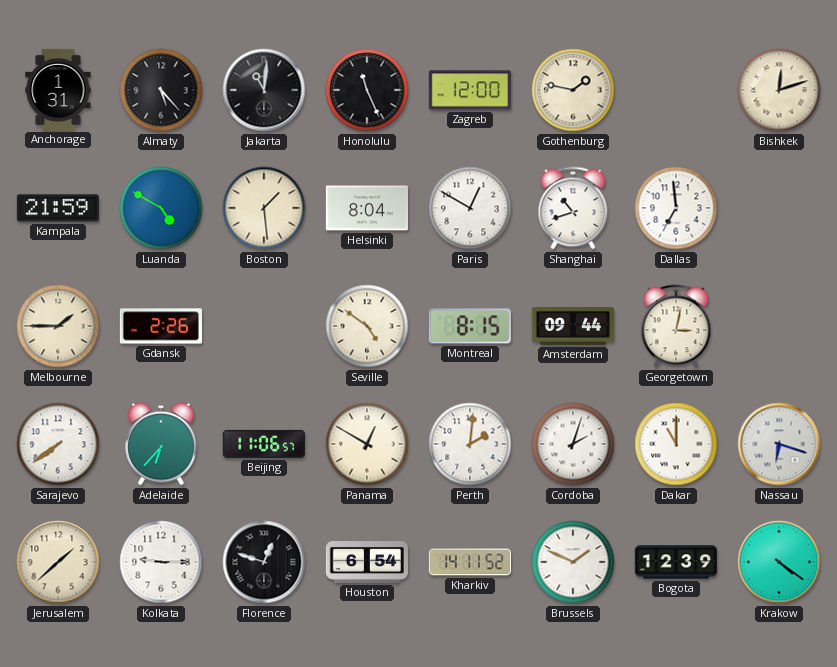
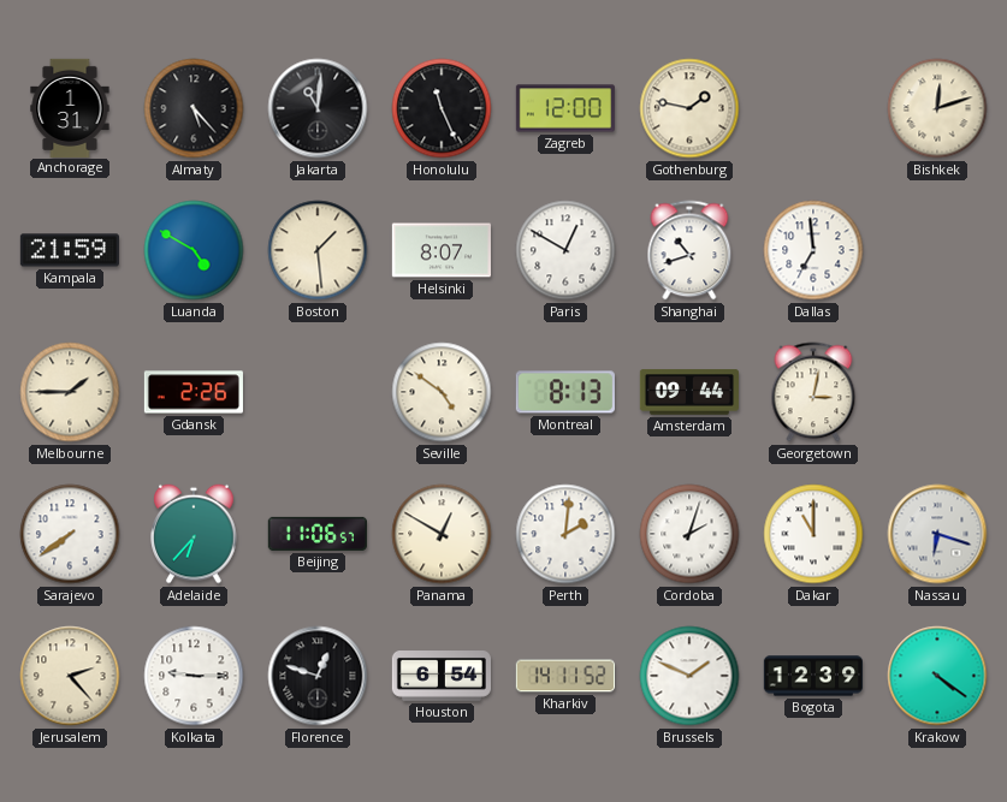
Helsinki: 8:04 -> 8:07
Montreal: 8:15 -> 8:13
Jerusalem: 1:38 -> 2:23
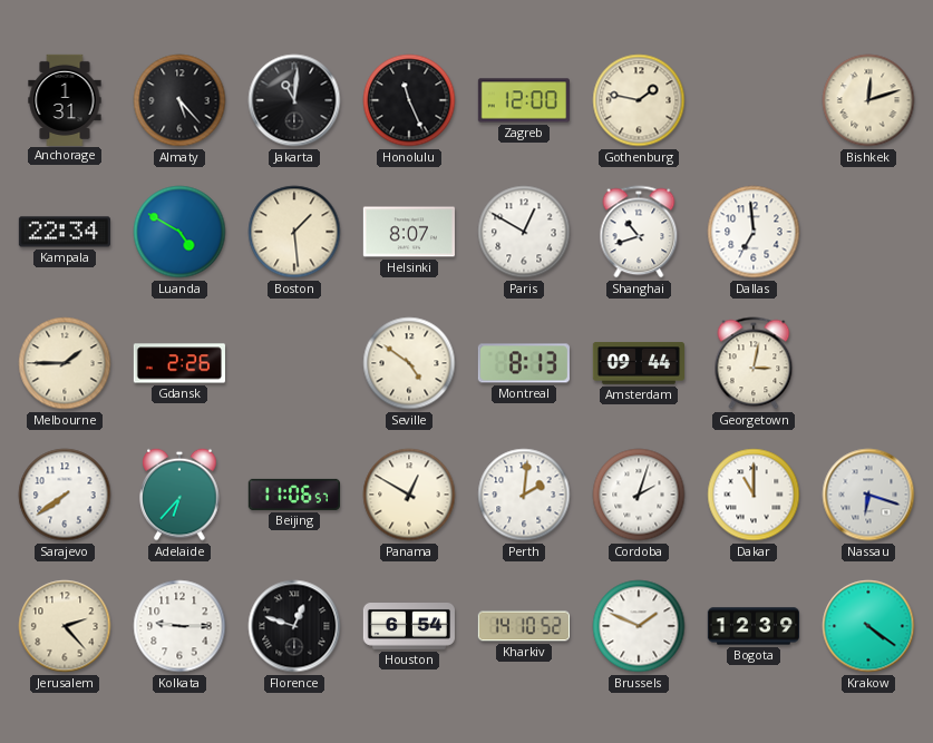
Kampala: 21:59 -> 22:34
Kharkiv: 14:11 -> 14:10
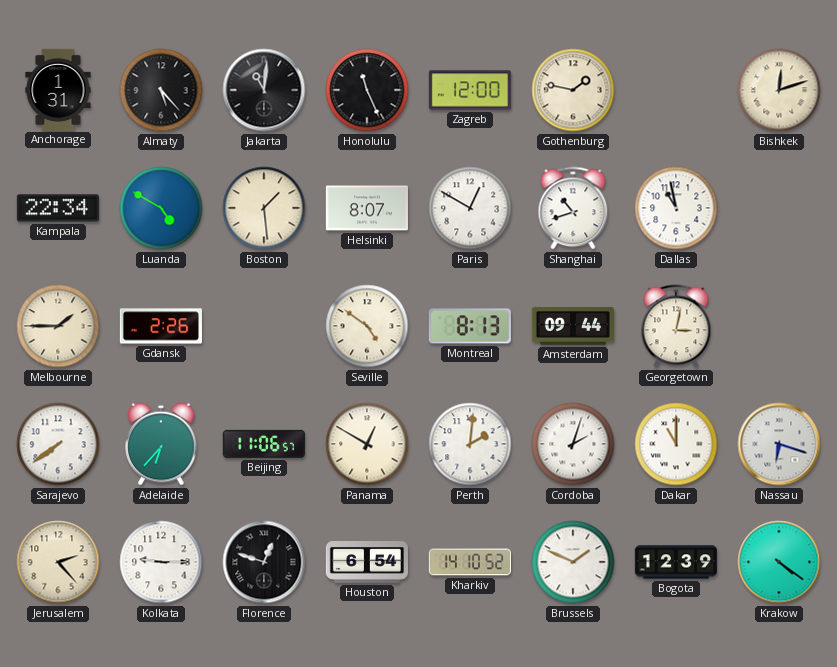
Dallas: 6:59 -> 10:58
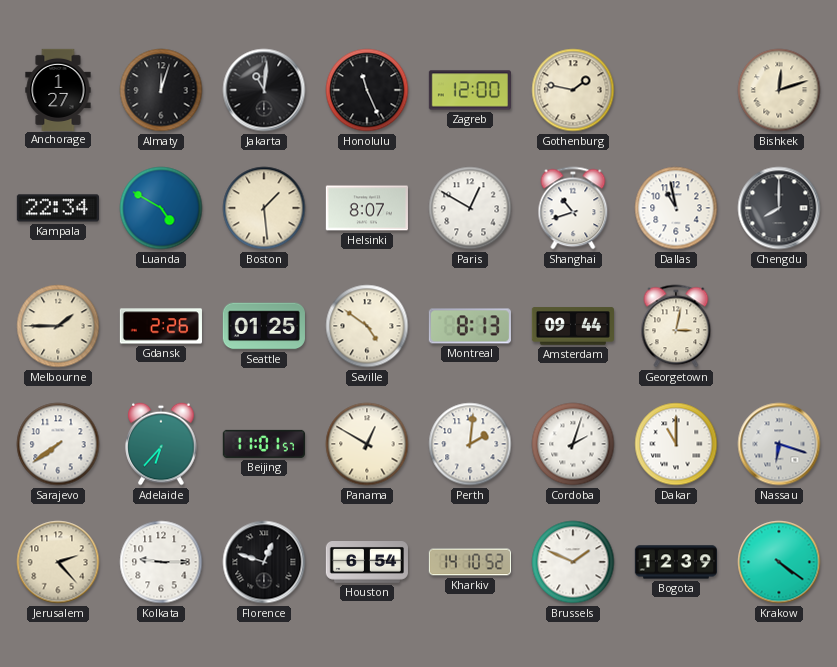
Anchorage: 1:31 -> 1:27
Almaty: 5:23 -> 12:03
Chengdu: none -> 8:00
Seattle: none -> 01:25
Beijing: 11:06 -> 11:01
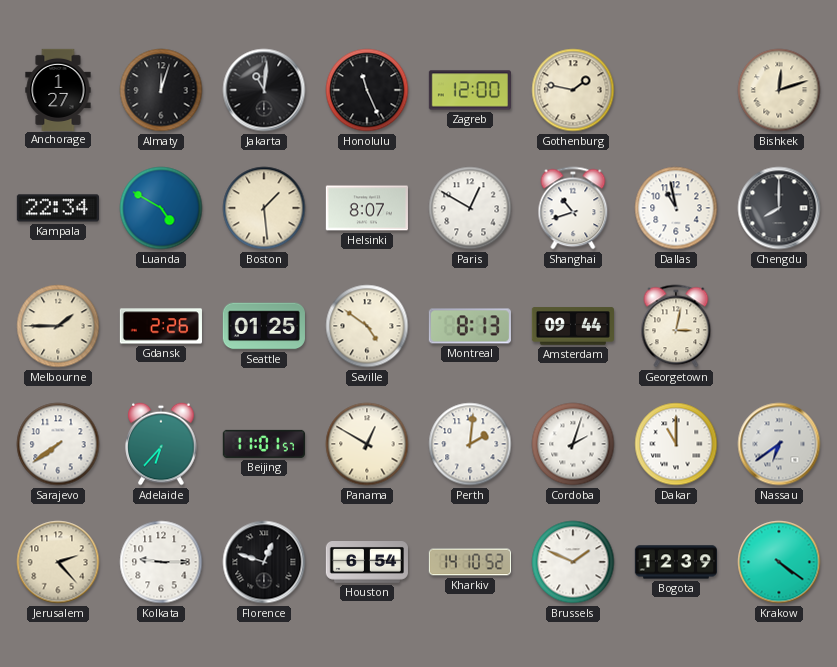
Nassau: 6:18 -> 6:39
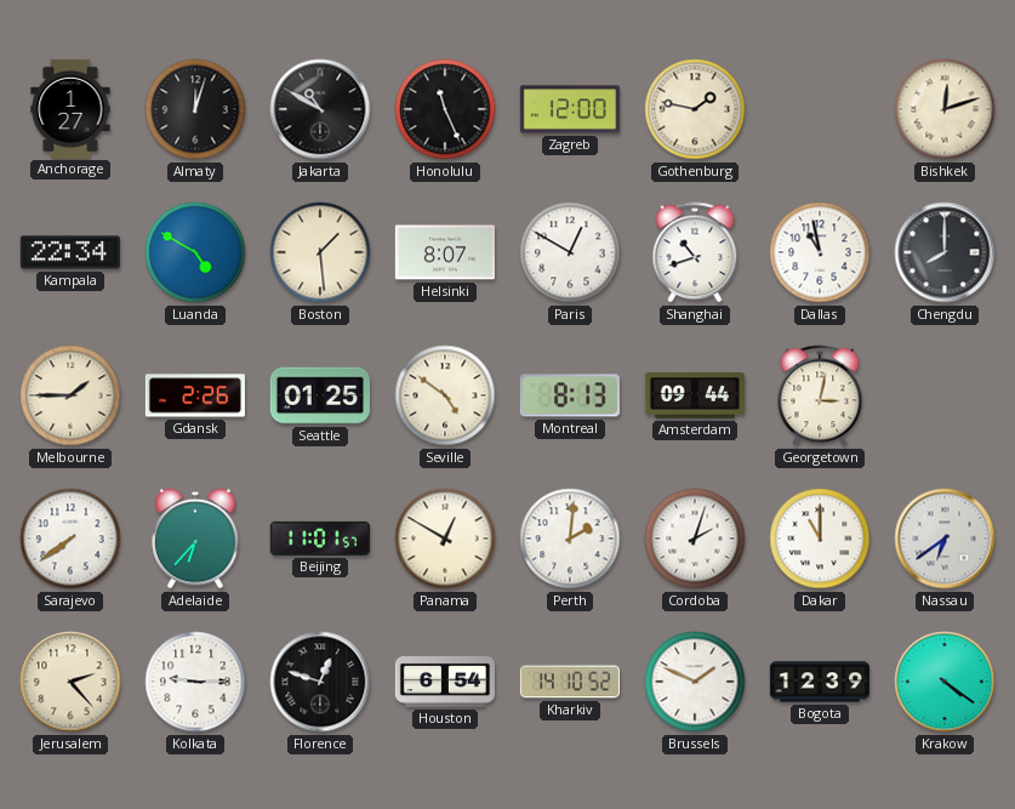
Jakarta: 11:01 -> 10:50
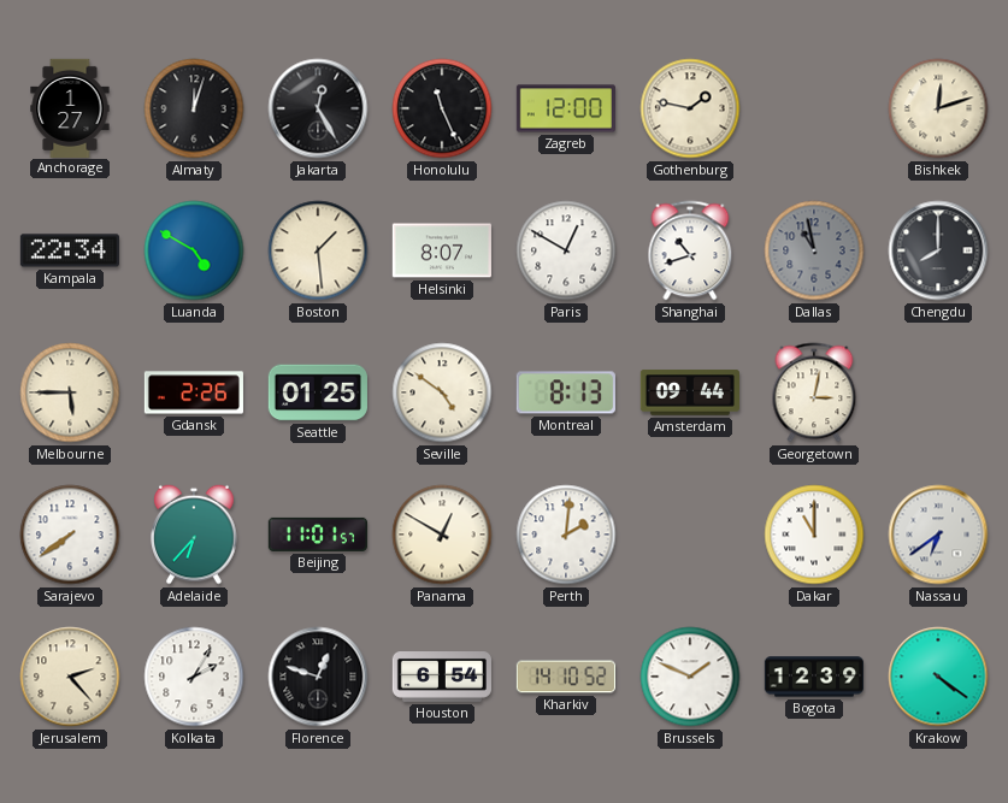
Jakarta: 10:50 -> 12:25
Dallas dial: white -> grey
Melbourne: 1:45 -> 5:45
Cordoba: 2:03 -> none
Kolkata: 9:15 -> 2:05
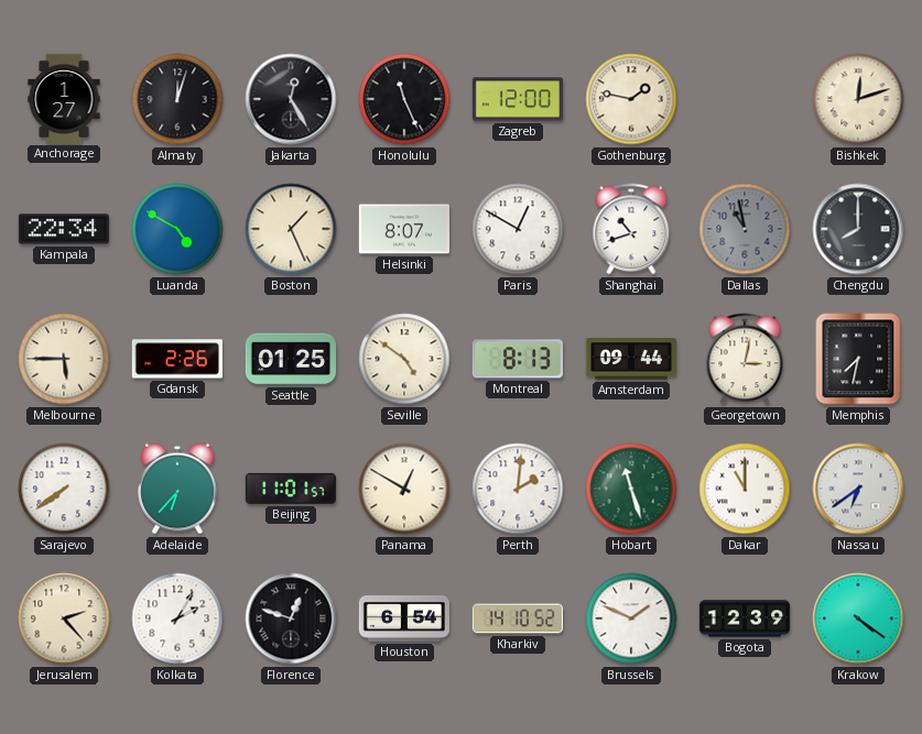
Boston: 1:29 -> 1:26
Memphis: none -> 7:32
Hobart: none -> 11:27
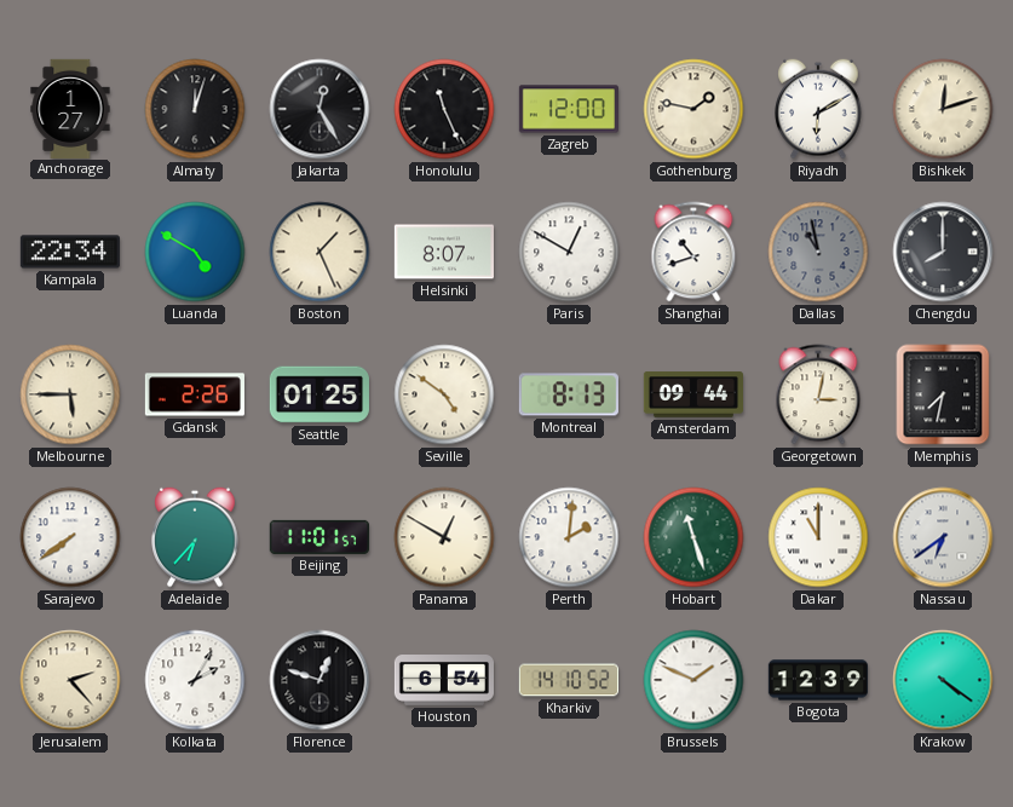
Riyadh: none -> 6:10
